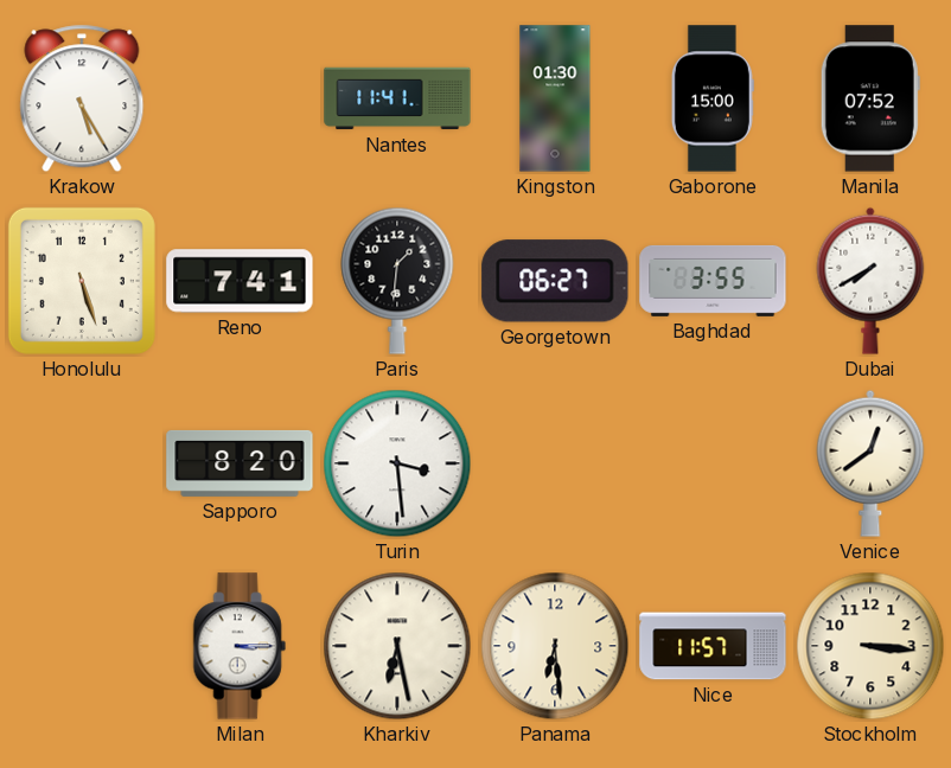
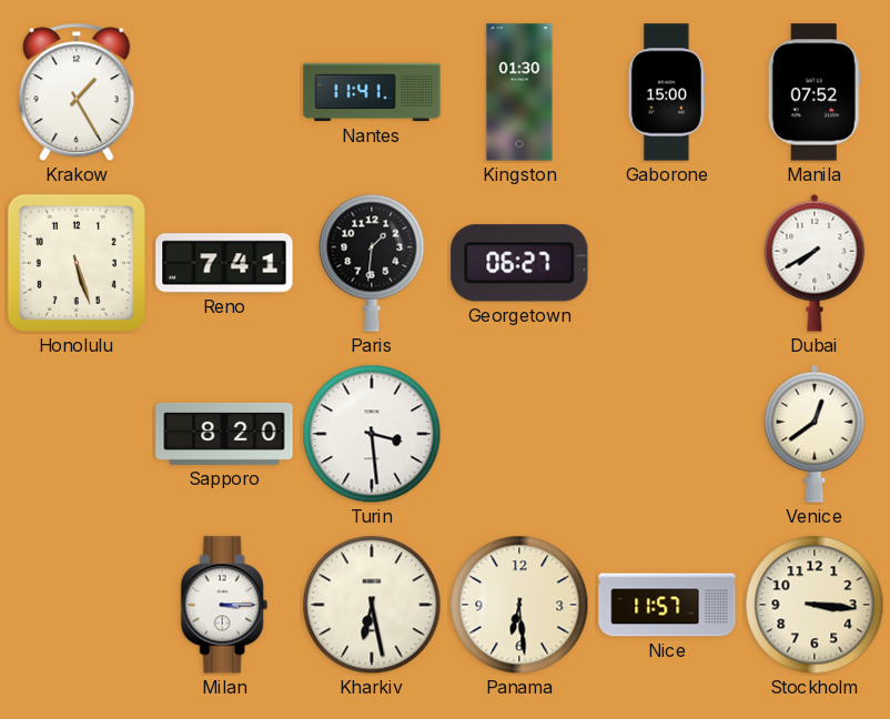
Krakow: 5:25 -> 1:25
Baghdad: 3:55 -> none
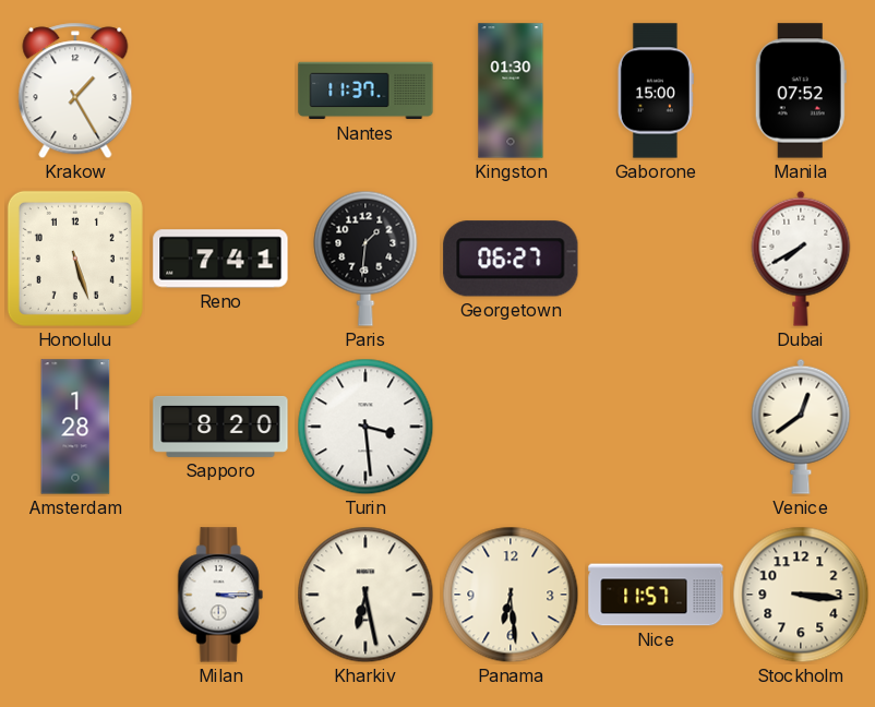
Nantes: 11:41 -> 11:37
Amsterdam: none -> 1:28
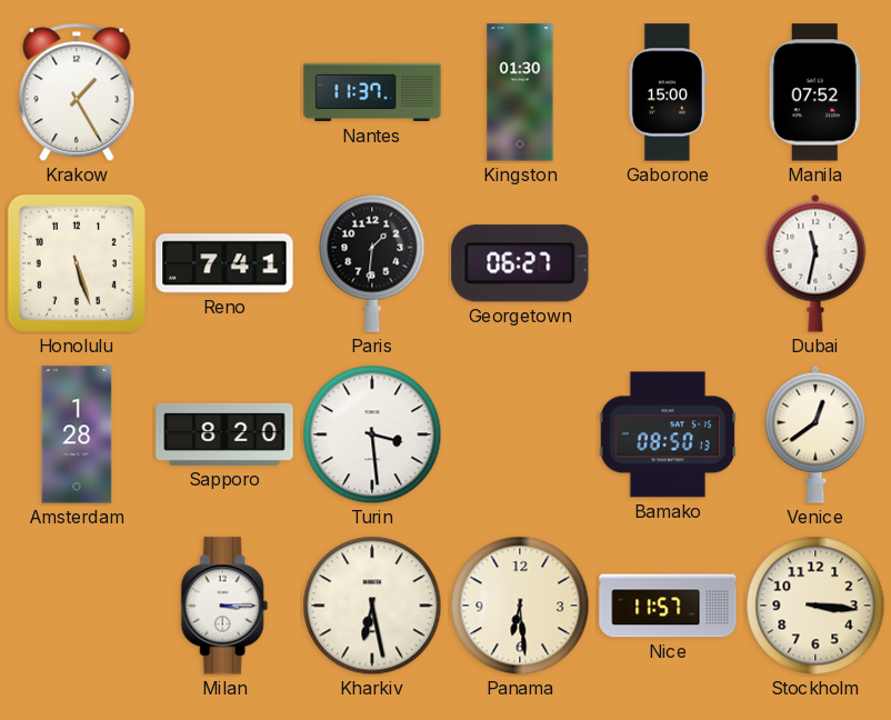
Dubai: 7:40 -> 11:32
Bamako: none -> 08:50
